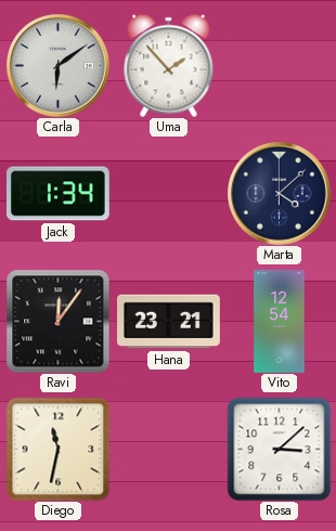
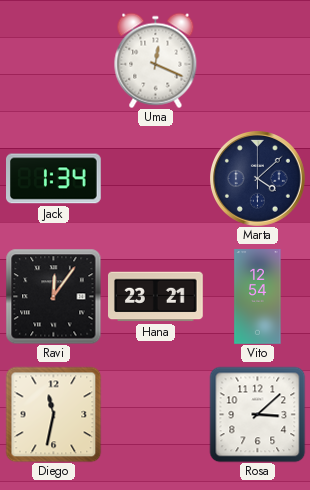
Carla: 6:09 -> none
Uma: 1:53 -> 12:19
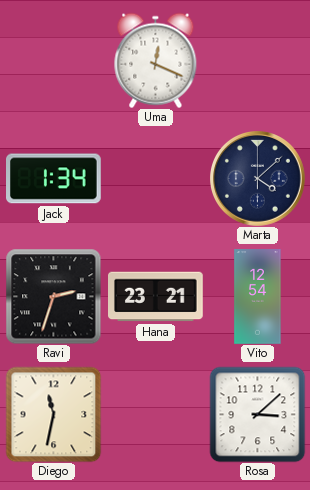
Ravi: 12:06 -> 2:33
